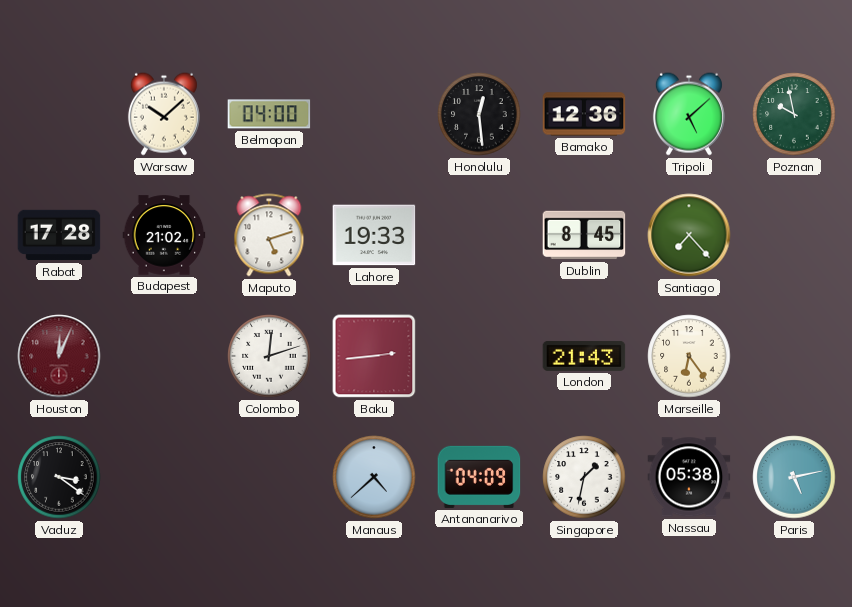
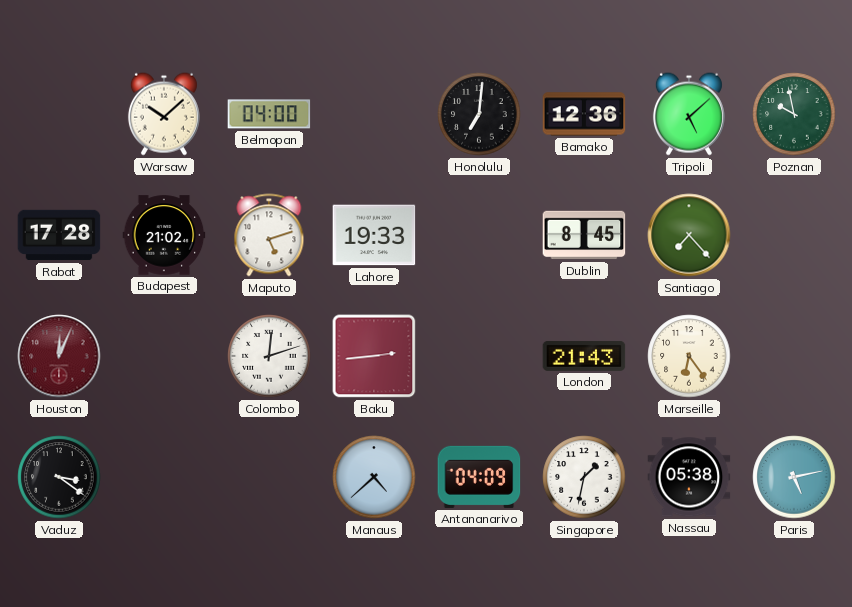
Honolulu: 12:29 -> 7:01
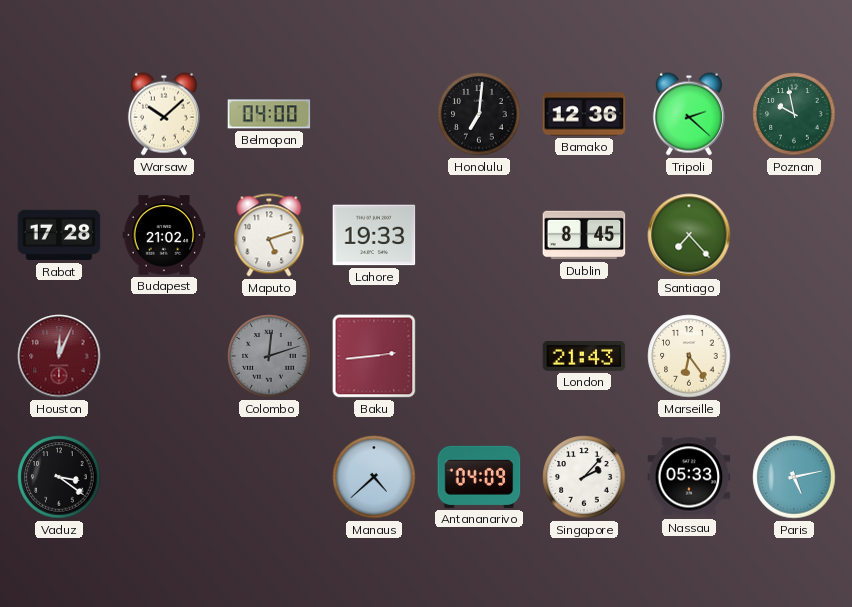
Tripoli: 5:08 -> 2:22
Colombo dial: white -> grey
Singapore: 1:32 -> 2:07
Nassau: 05:38 -> 05:33
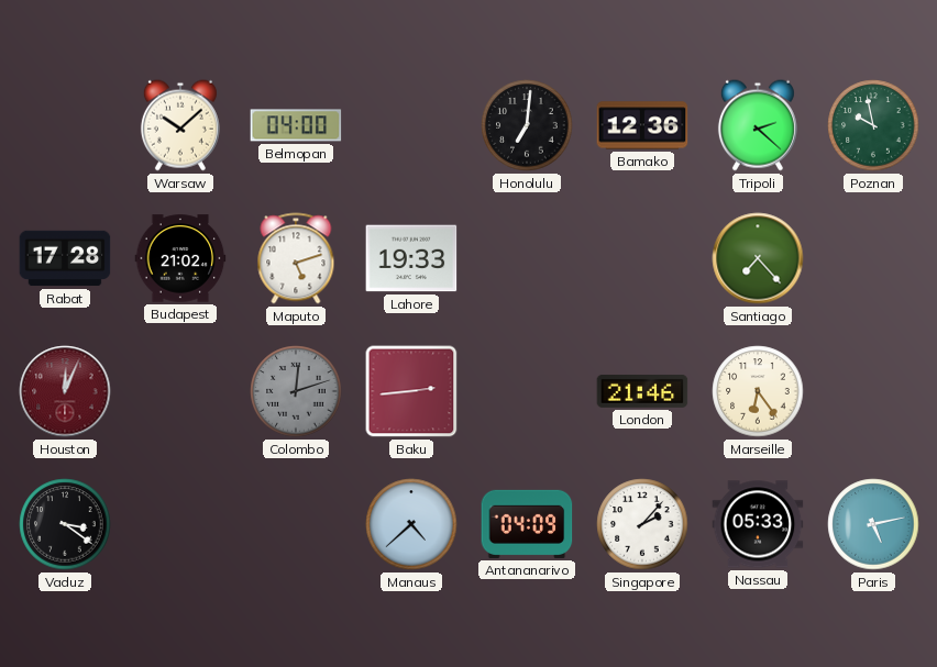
Dublin: 8:45 -> none
London: 21:43 -> 21:46
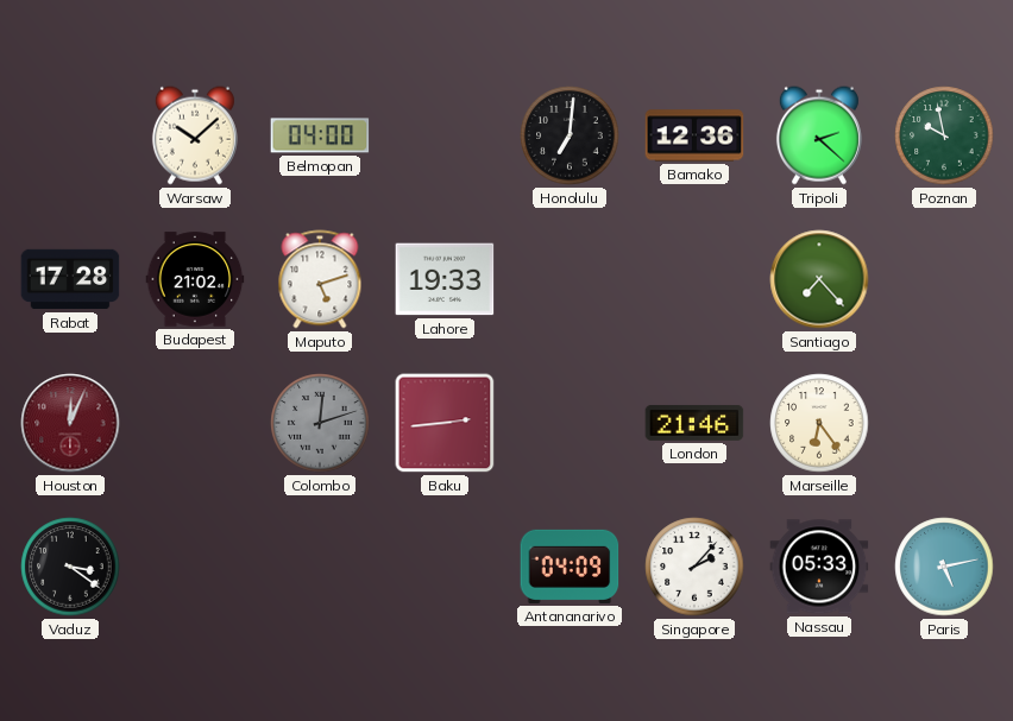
Manaus: 4:38 -> none
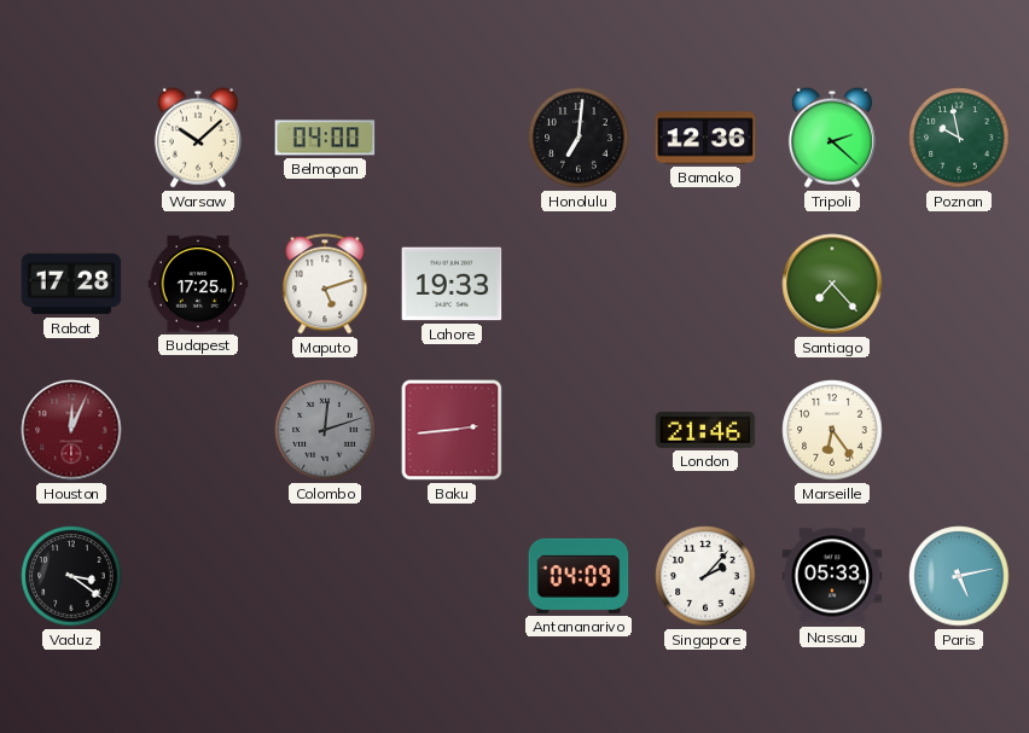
Budapest: 21:02 -> 17:25
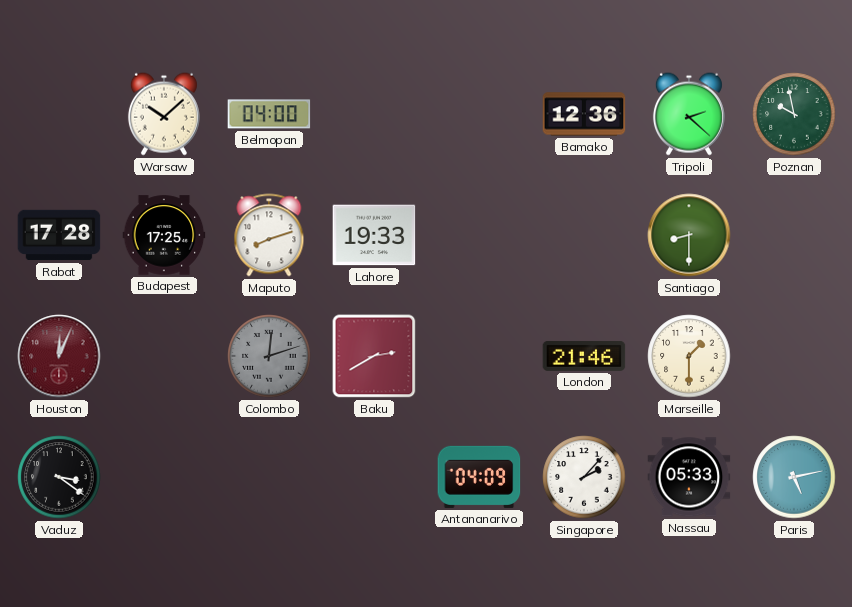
Honolulu: 7:01 -> none
Maputo: 5:12 -> 8:12
Santiago: 7:23 -> 8:30
Baku: 2:44 -> 2:40
Marseille: 6:24 -> 1:30
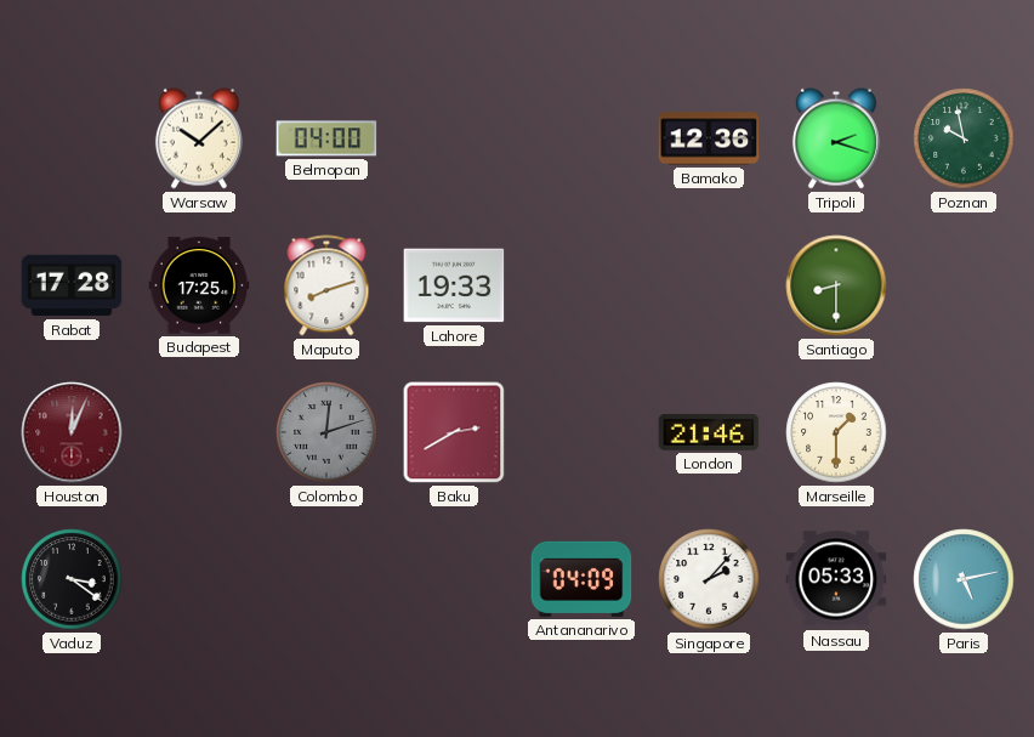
Tripoli: 2:22 -> 2:18
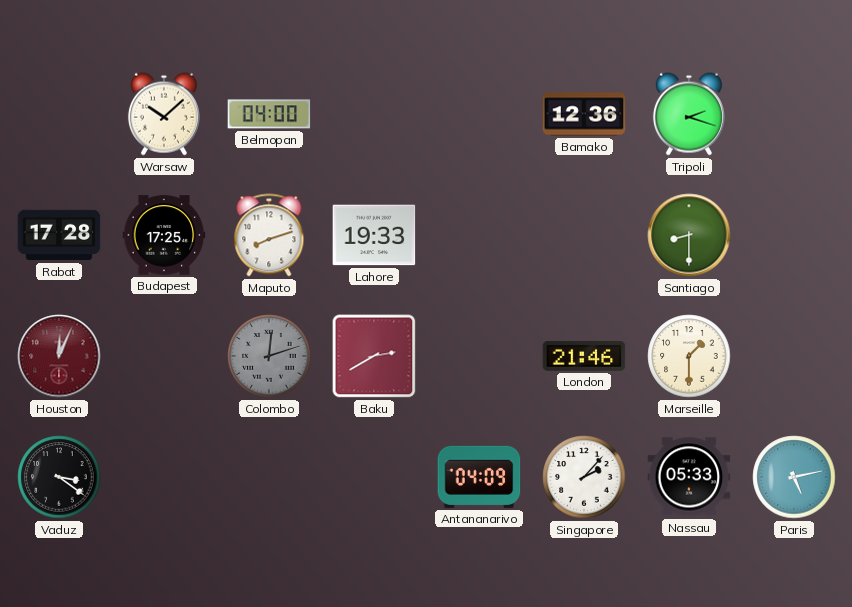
Poznan: 9:58 -> none
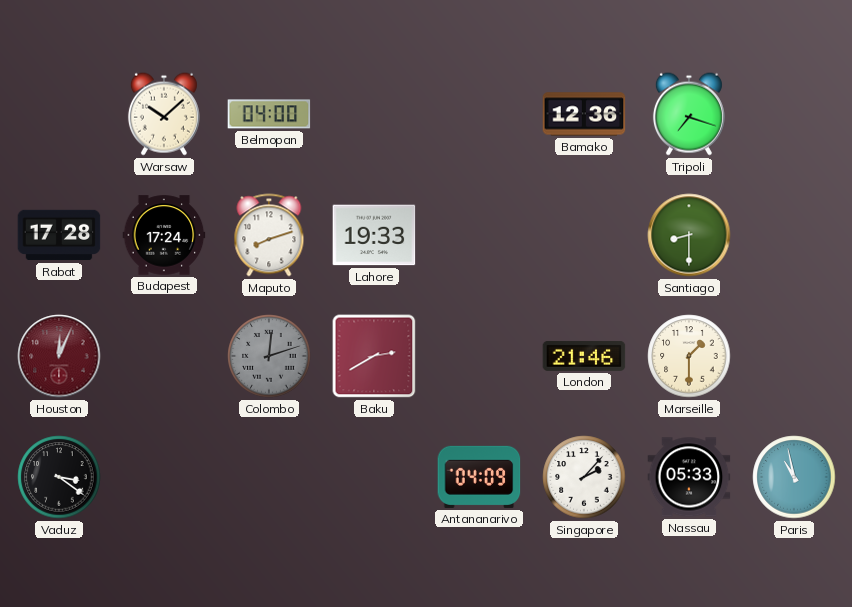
Tripoli: 2:18 -> 7:18
Budapest: 17:25 -> 17:24
Paris: 5:13 -> 10:58
